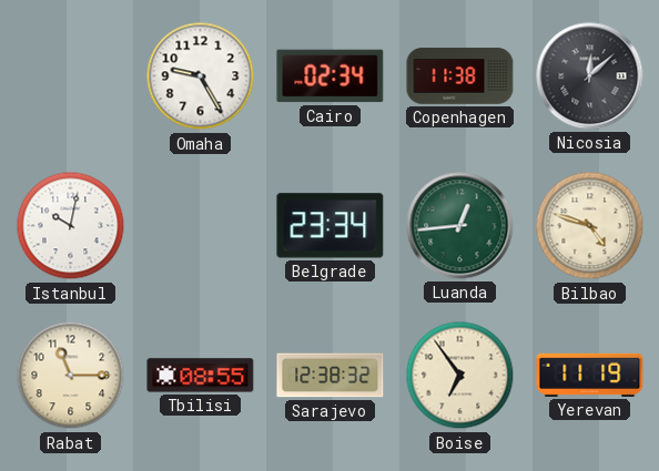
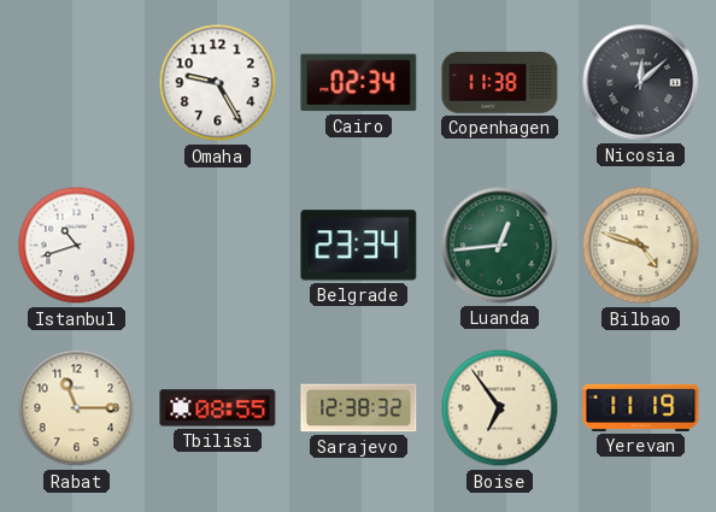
Istanbul: 10:02 -> 10:42
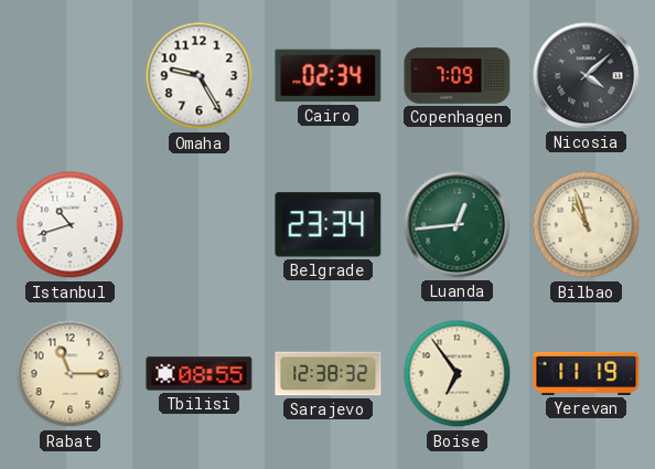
Copenhagen: 11:38 -> 7:09
Nicosia: 12:08 -> 4:08
Bilbao: 4:48 -> 10:57
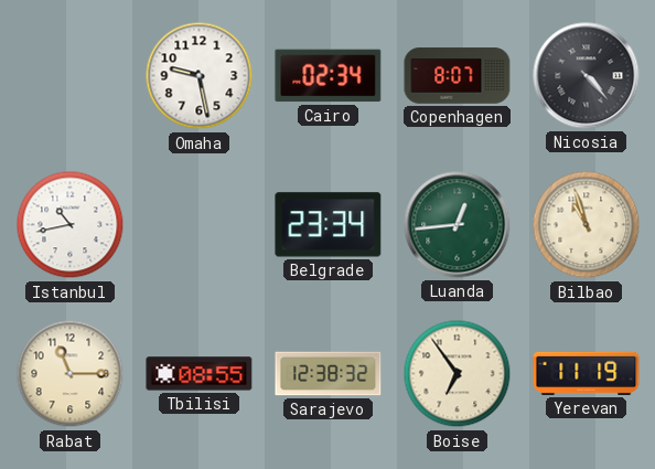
Omaha: 9:25 -> 9:28
Copenhagen: 7:09 -> 8:07
Nicosia: 4:08 -> 4:23
Istanbul: 10:42 -> 10:43
